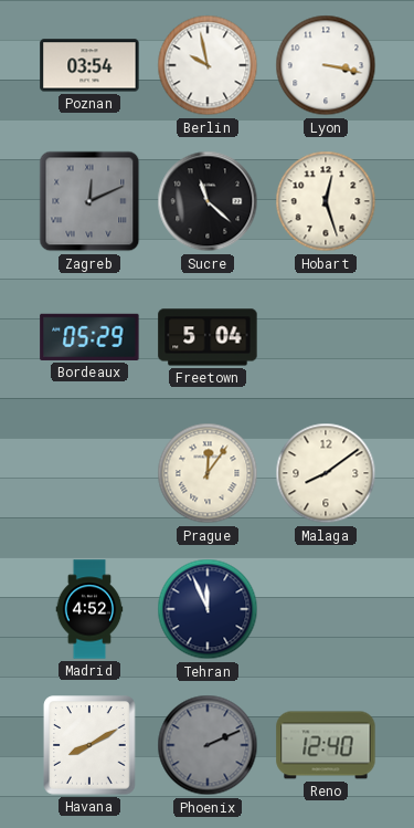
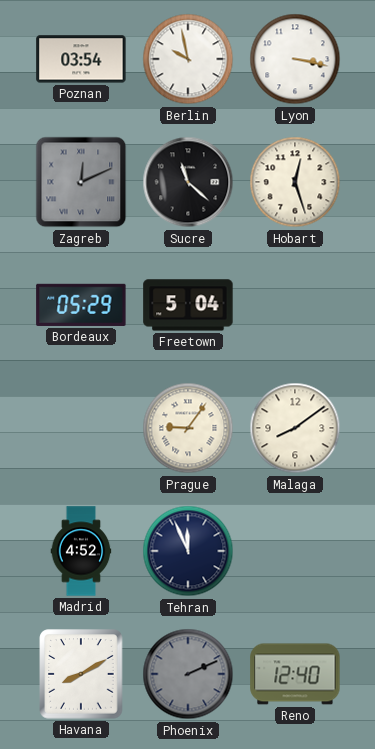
Prague: 12:06 -> 9:06
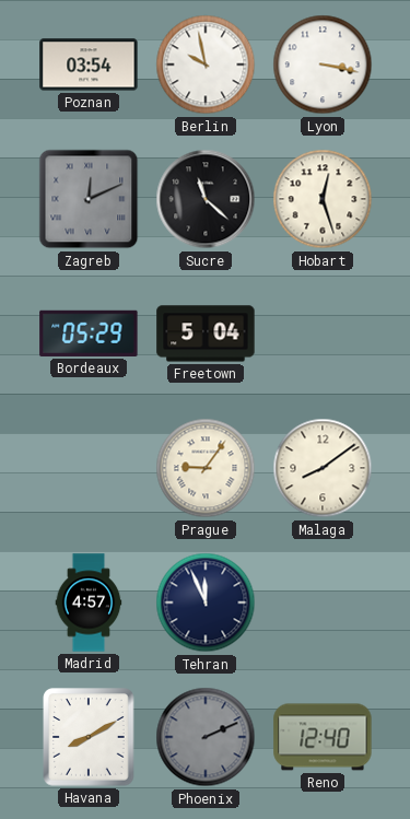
Madrid: 4:52 -> 4:57
